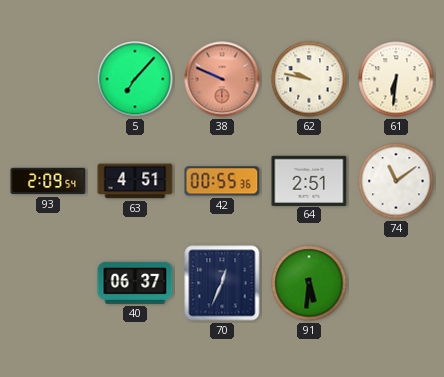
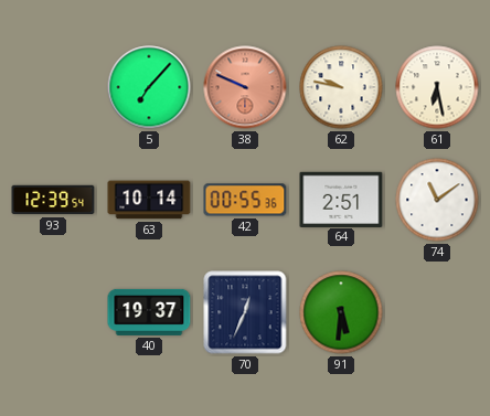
61: 6:31 -> 6:28
93: 2:09 -> 12:39
63: 4:51 -> 10:14
40: 06:37 -> 19:37
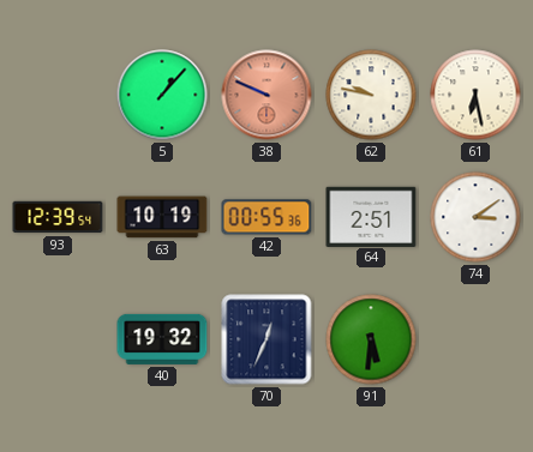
5: 7:07 -> 1:07
63: 10:14 -> 10:19
74: 11:09 -> 3:09
40: 19:37 -> 19:32
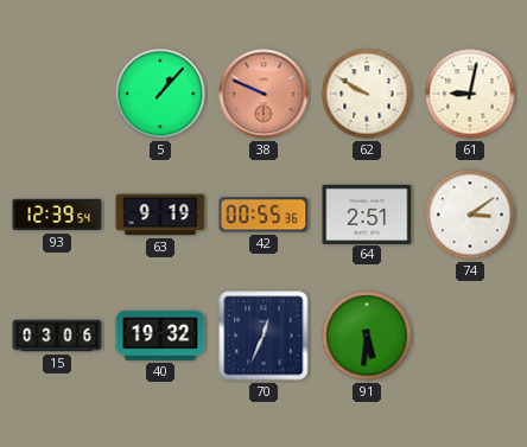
62: 9:47 -> 9:50
61: 6:28 -> 9:02
63: 10:19 -> 9:19
15: none -> 03:06
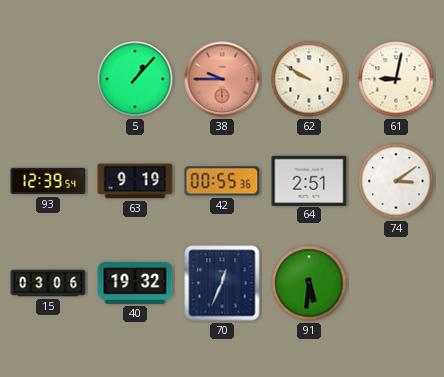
38: 9:49 -> 9:45
